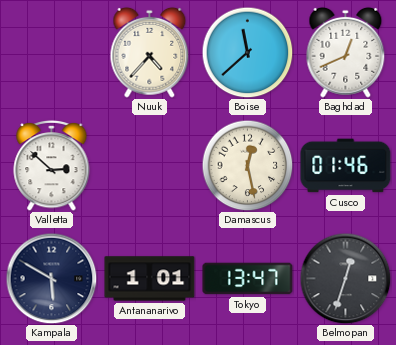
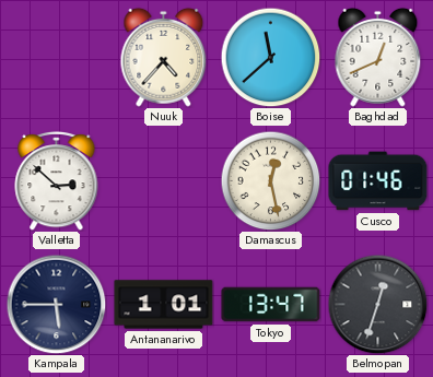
Kampala: 5:50 -> 5:45
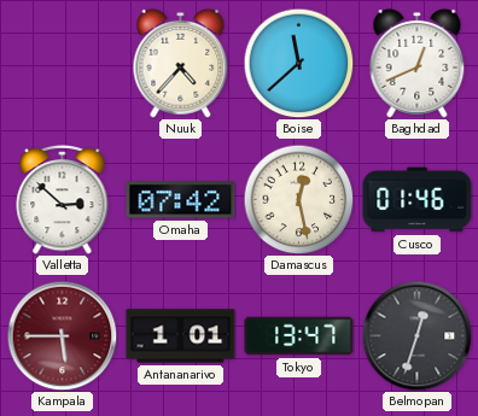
Omaha: none -> 07:42
Kampala dial: navy -> burgundy
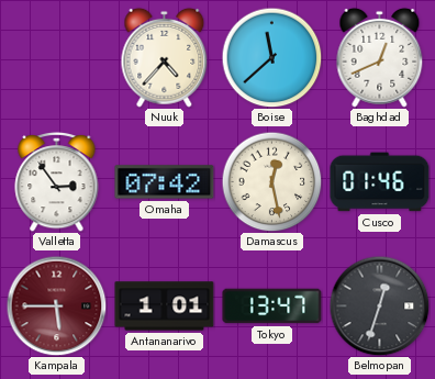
Valletta: 2:52 -> 2:54
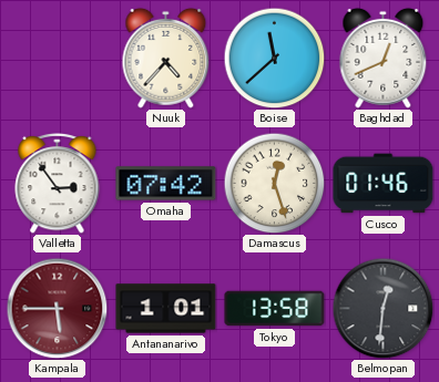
Damascus: 12:28 -> 12:27
Tokyo: 13:47 -> 13:58
Belmopan: 12:33 -> 12:31
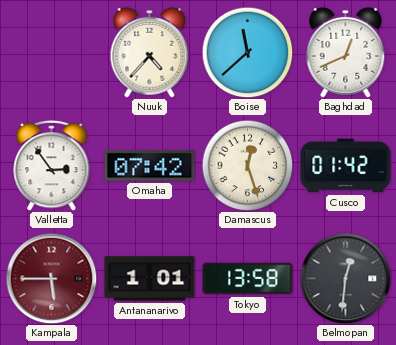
Cusco: 01:46 -> 01:42
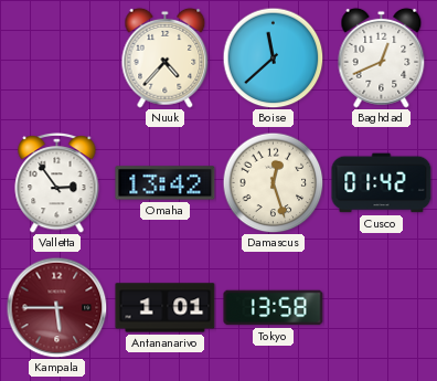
Omaha: 07:42 -> 13:42
Belmopan: 12:31 -> none
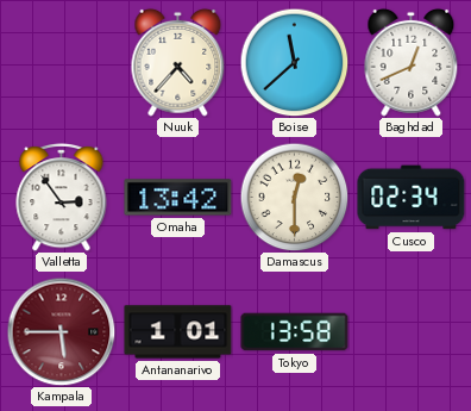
Damascus: 12:27 -> 12:30
Cusco: 01:42 -> 02:34
